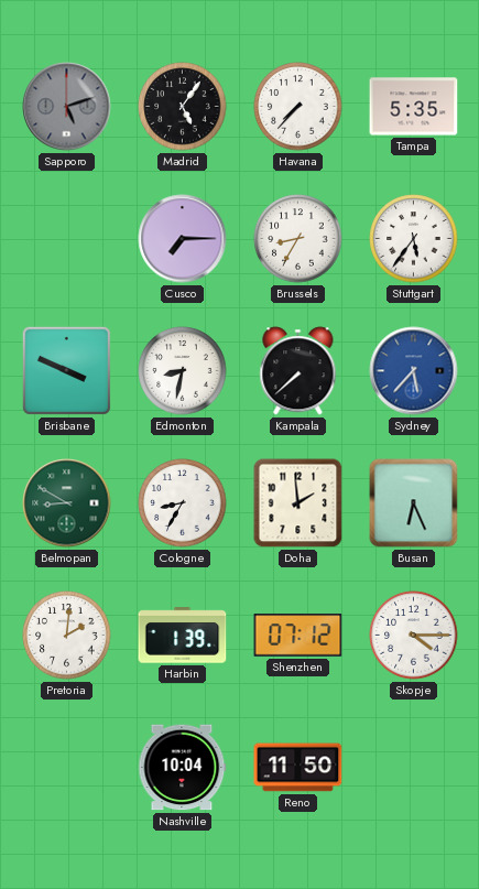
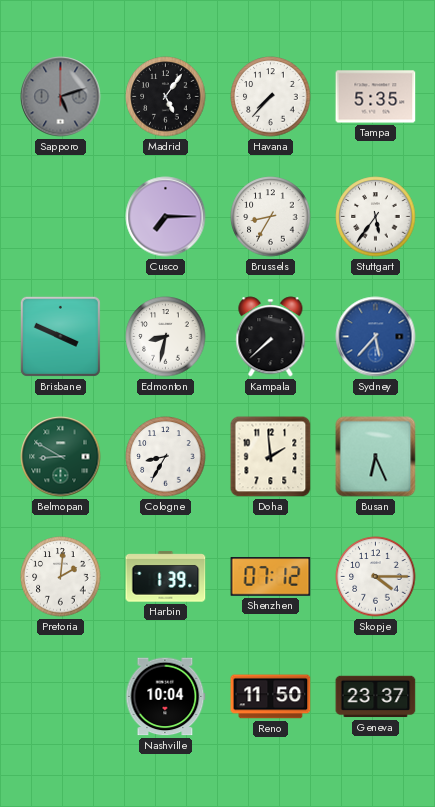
Geneva: none -> 23:37
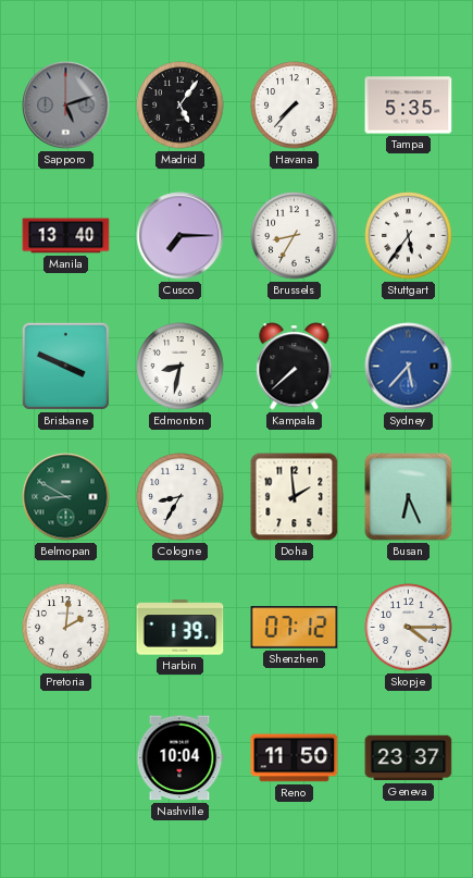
Manila: none -> 13:40
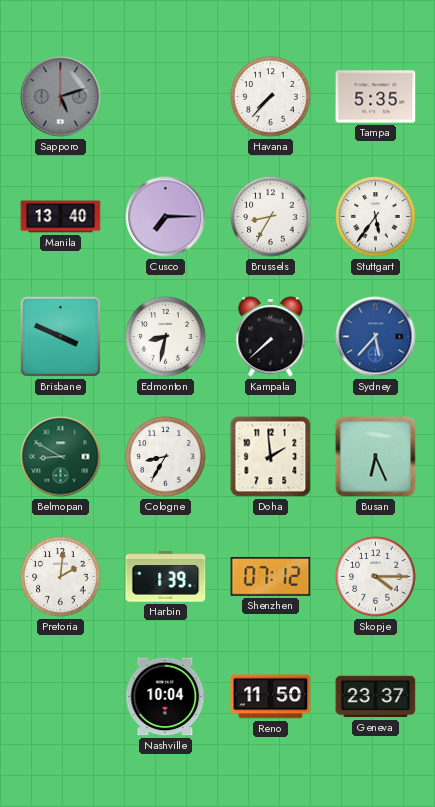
Madrid: 5:06 -> none
